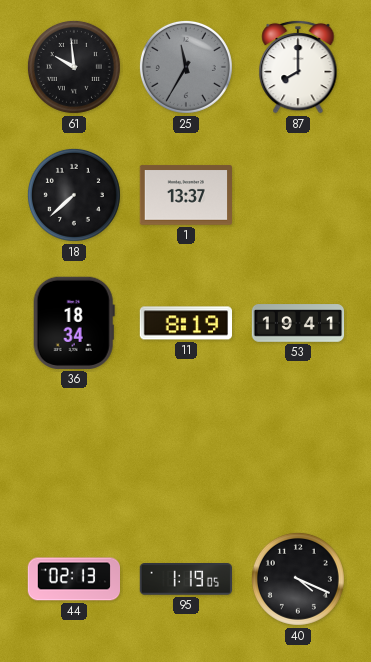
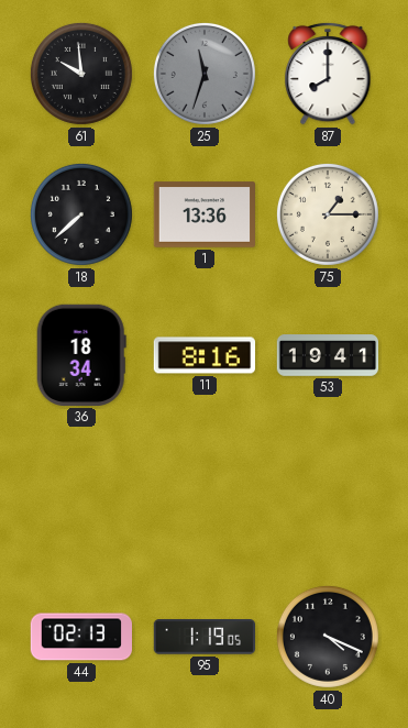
25: 11:35 -> 11:33
1: 13:37 -> 13:36
75: none -> 1:15
11: 8:19 -> 8:16
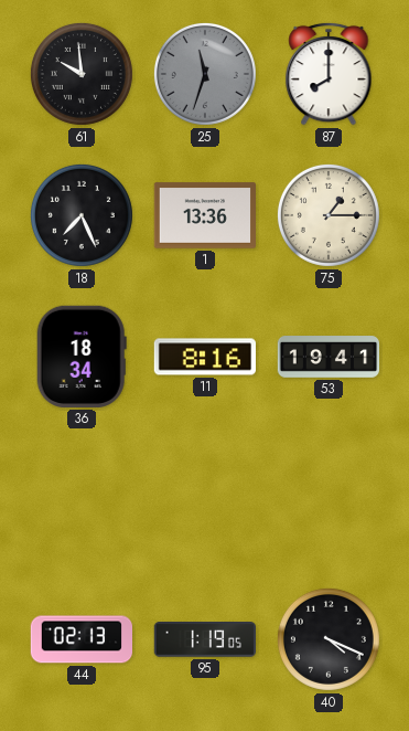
18: 7:38 -> 7:26
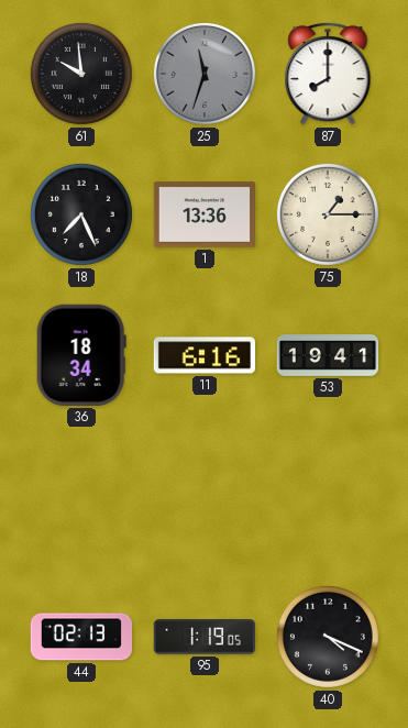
11: 8:16 -> 6:16
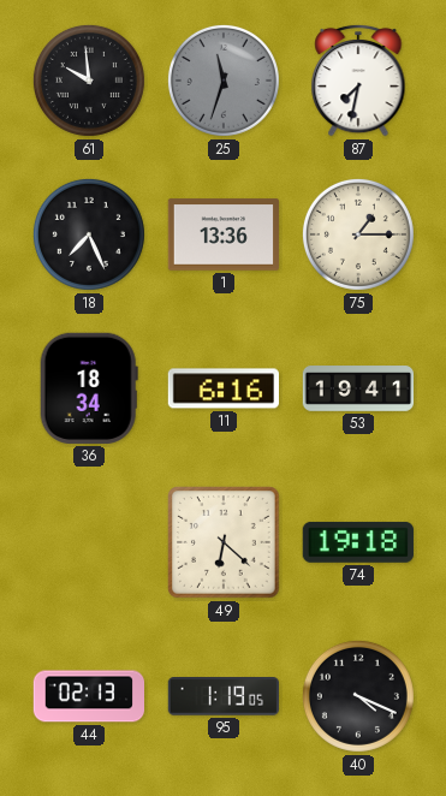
87: 8:00 -> 7:32
49: none -> 6:22
74: none -> 19:18
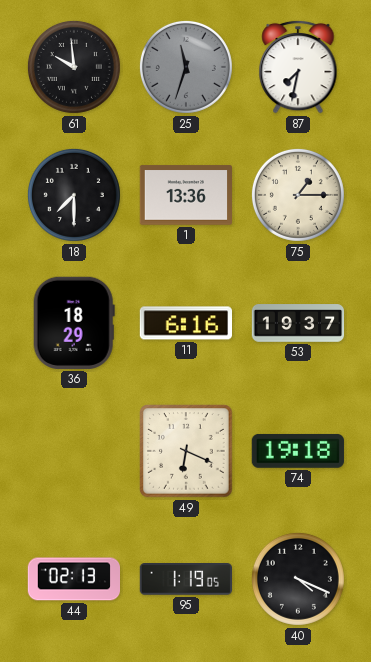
18: 7:26 -> 7:30
36: 18:34 -> 18:29
53: 19:41 -> 19:37
49: 6:22 -> 6:19
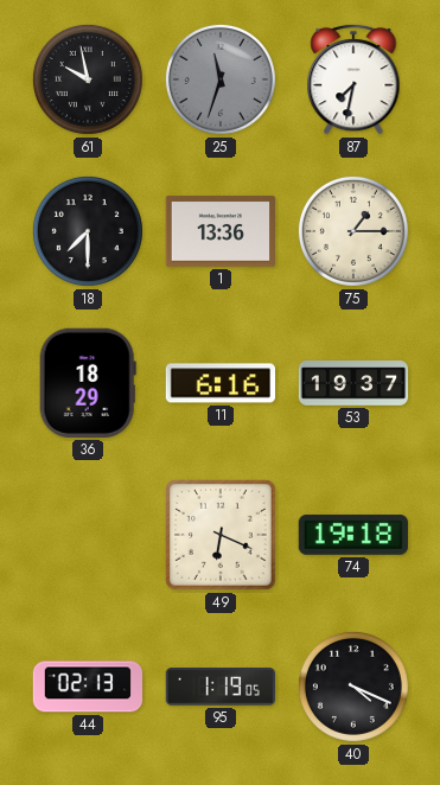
61: 9:59 -> 9:58
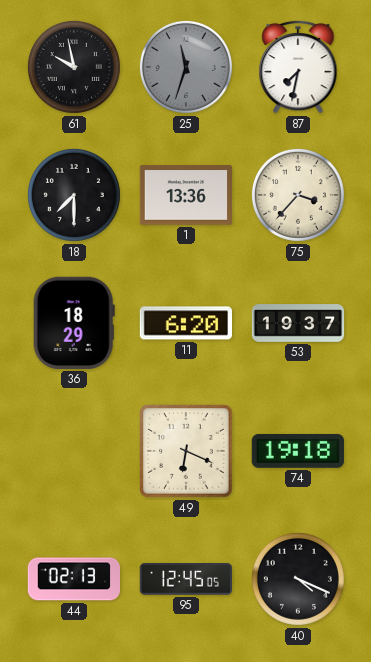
75: 1:15 -> 3:37
11: 6:16 -> 6:20
95: 1:19 -> 12:45
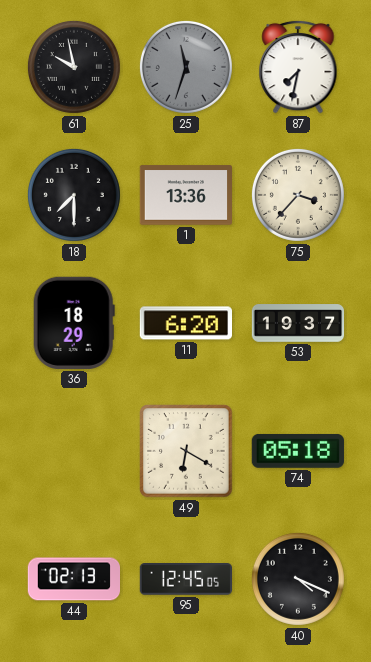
49: 6:19 -> 6:20
74: 19:18 -> 05:18
